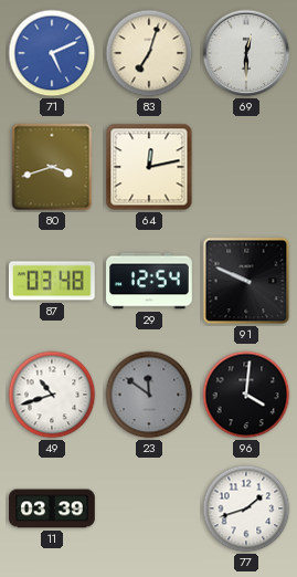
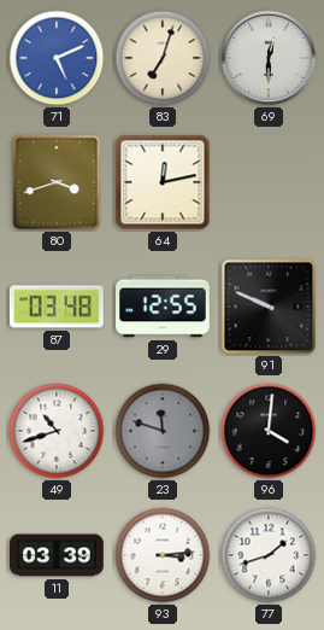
29: 12:54 -> 12:55
23: 11:51 -> 11:48
93: none -> 3:14
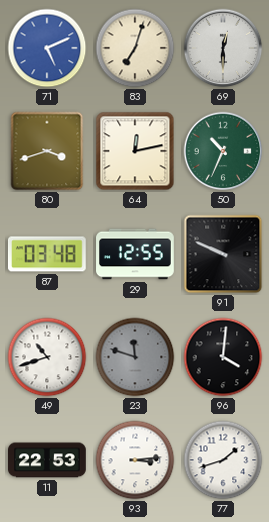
50: none -> 10:34
11: 03:39 -> 22:53
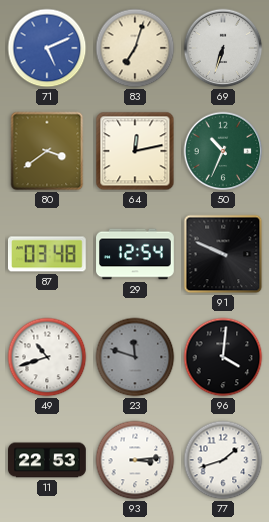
69: 12:30 -> 6:33
80: 3:42 -> 3:39
29: 12:55 -> 12:54
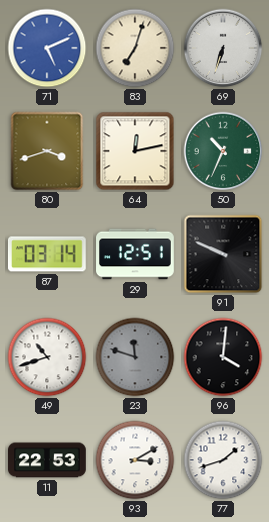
80: 3:39 -> 3:42
87: 03:48 -> 03:14
29: 12:54 -> 12:51
93: 3:14 -> 3:10
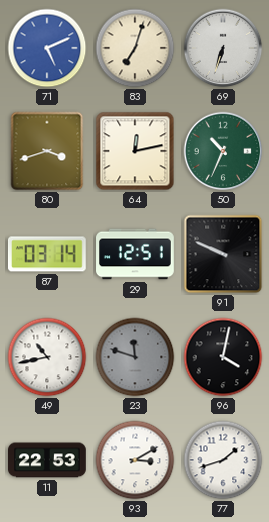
49: 10:42 -> 10:43
96: 4:01 -> 4:02
